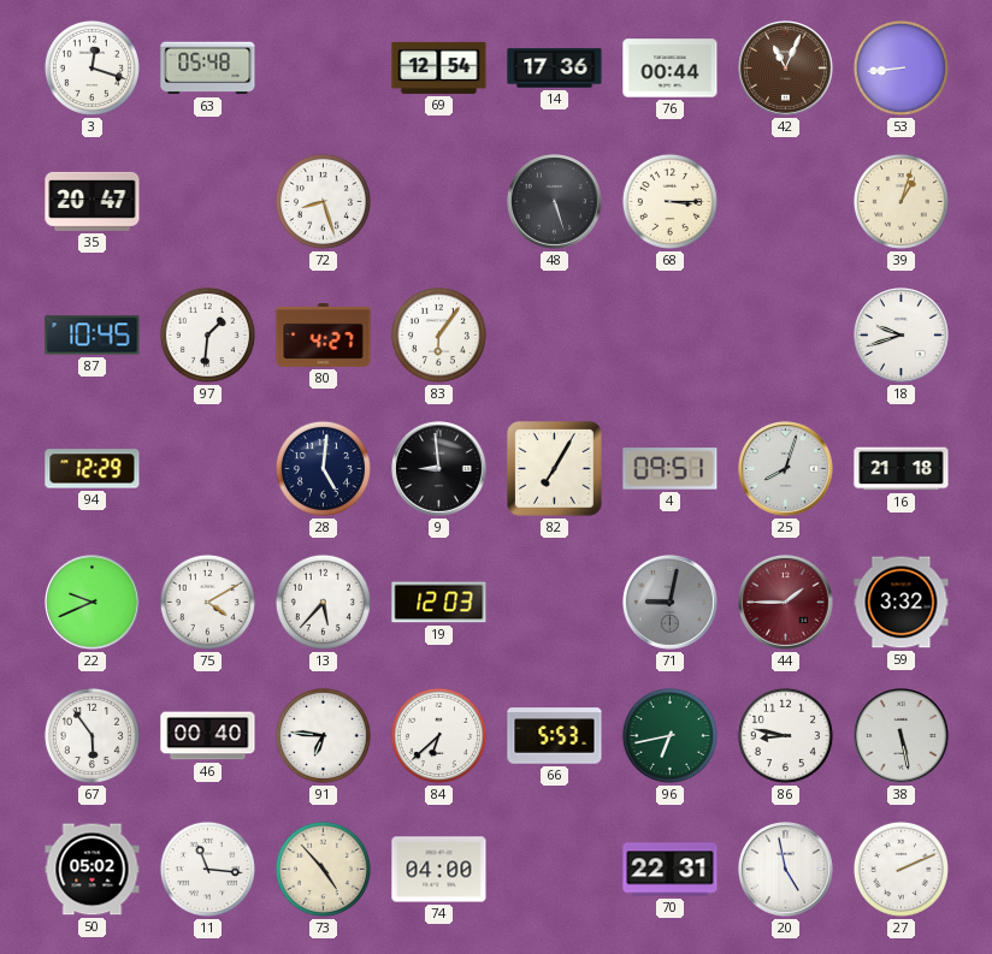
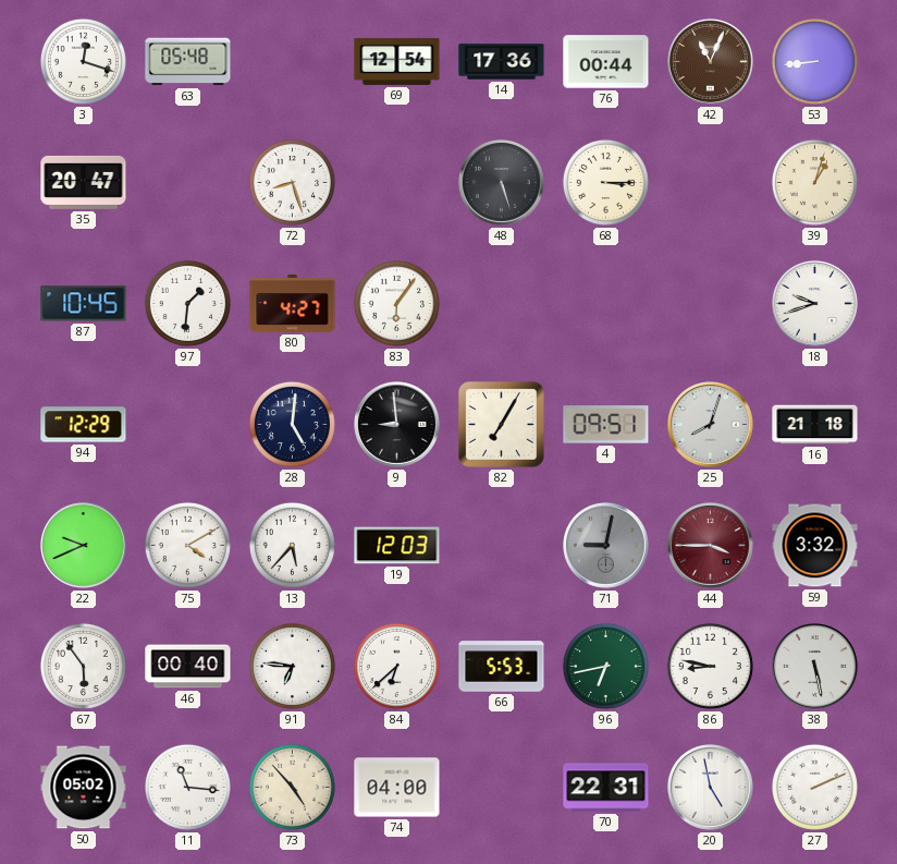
44: 1:45 -> 3:45
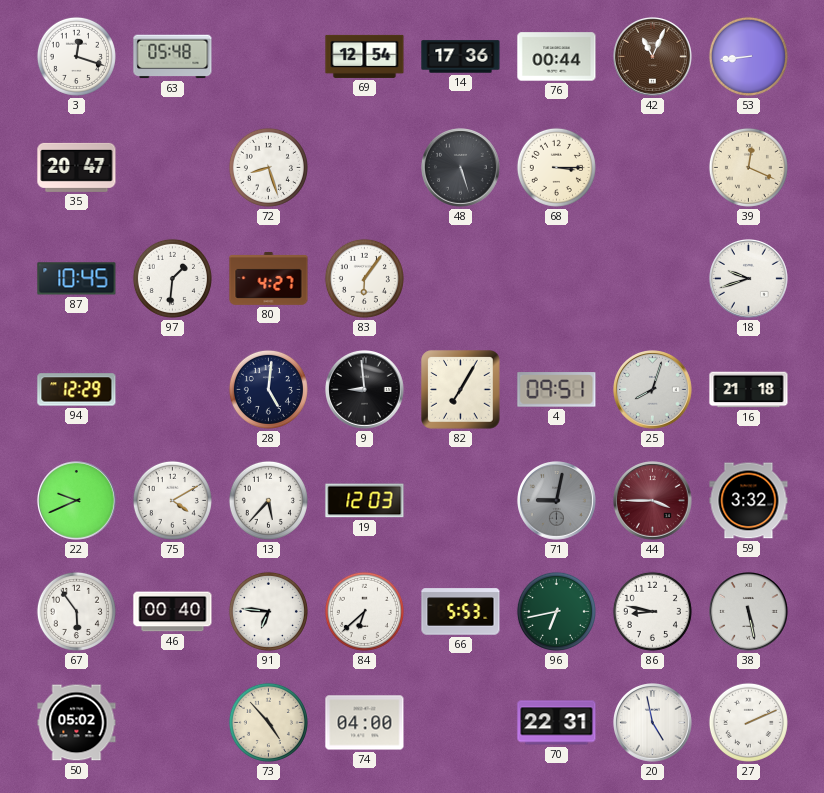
39: 1:03 -> 12:19
11: 11:16 -> none
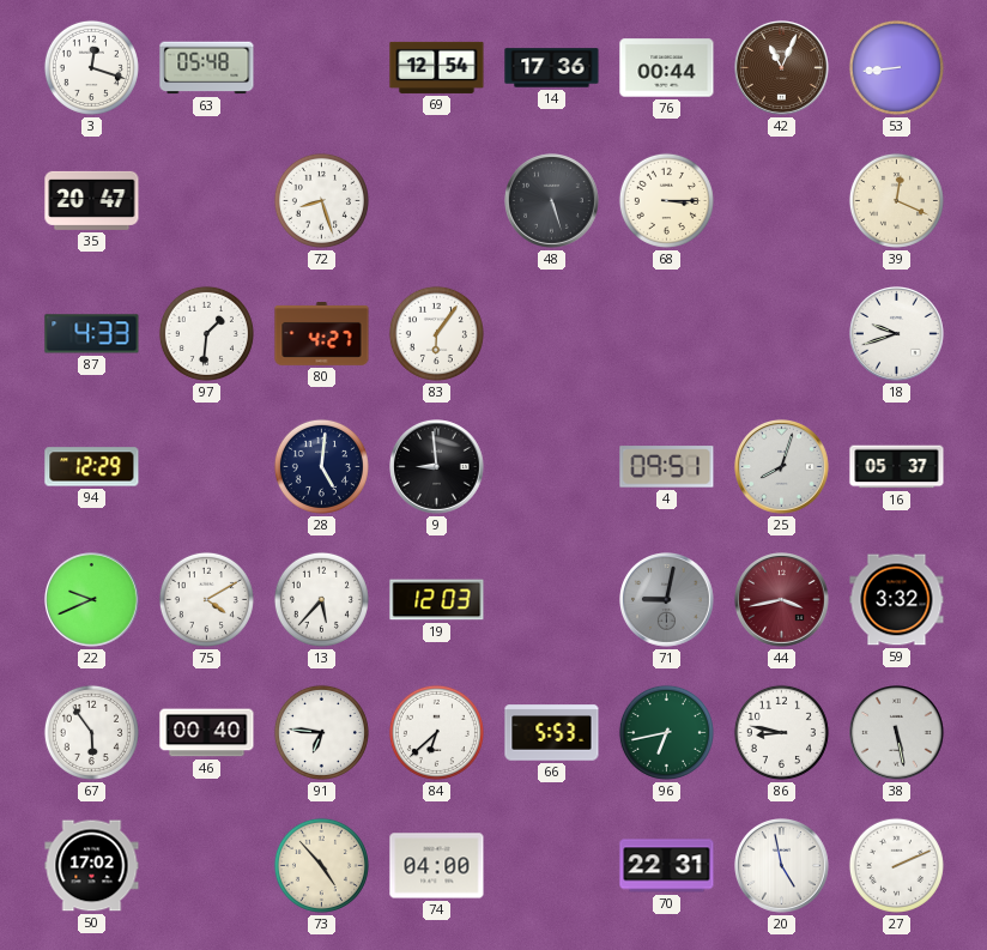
87: 10:45 -> 4:33
82: 7:05 -> none
16: 21:18 -> 05:37
44: 3:45 -> 3:43
50: 05:02 -> 17:02
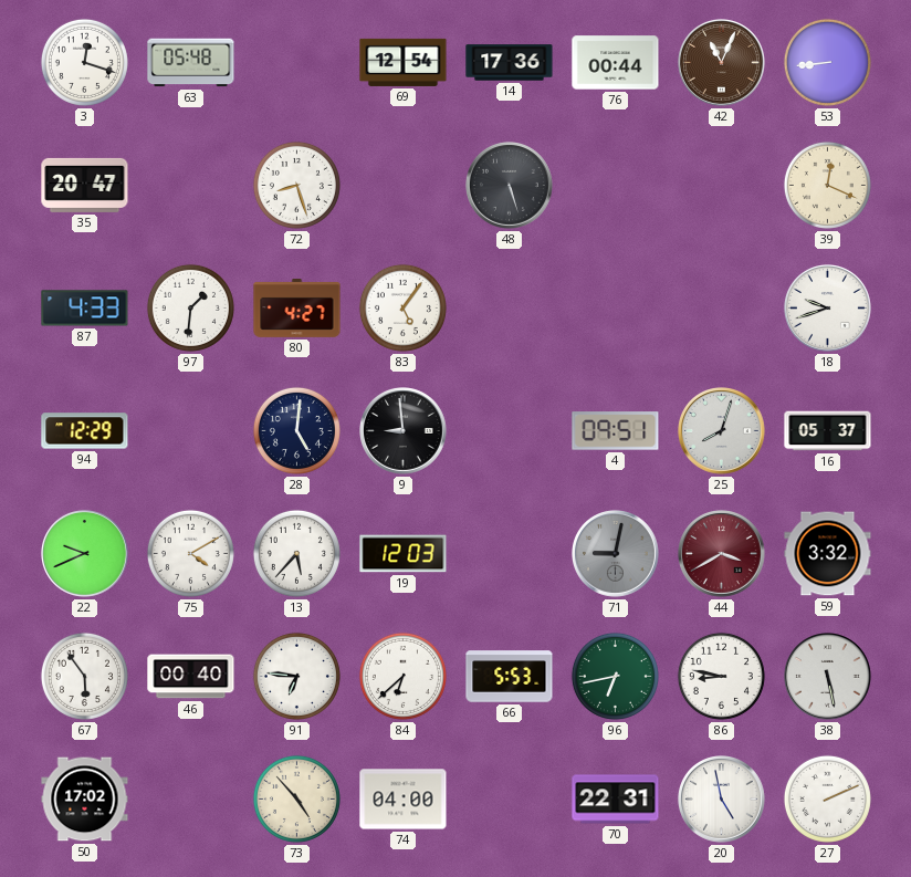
68: 3:15 -> none
83: 6:06 -> 5:06
44: 3:43 -> 3:40
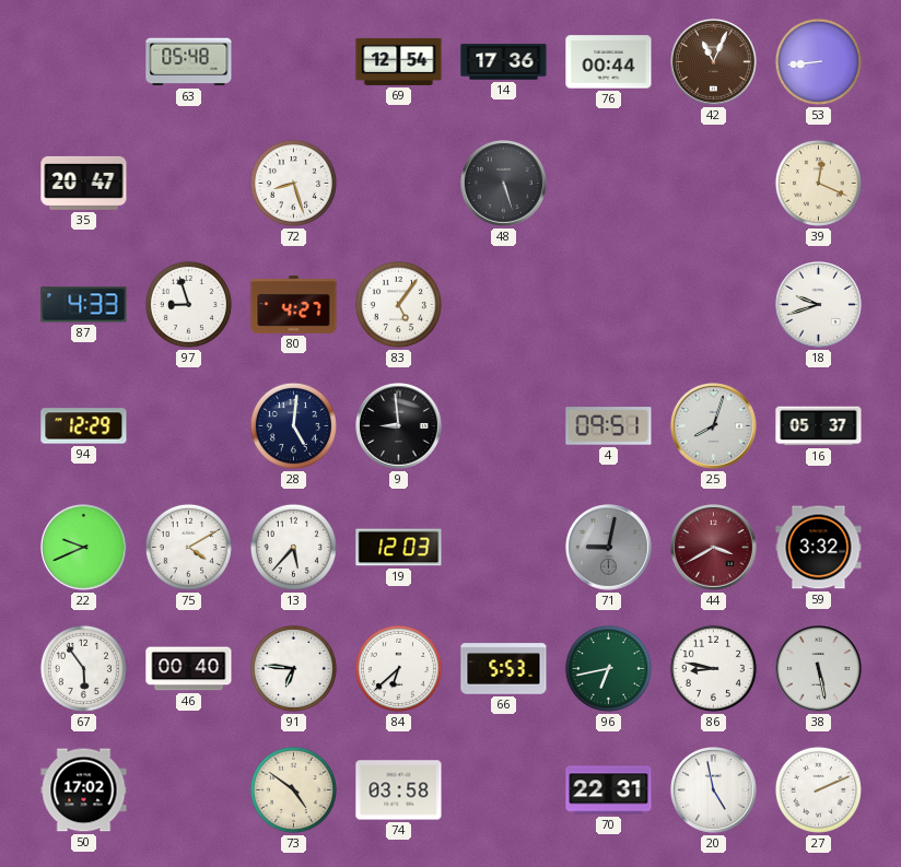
3: 12:18 -> none
97: 1:31 -> 8:57
73: 4:53 -> 4:51
74: 04:00 -> 03:58
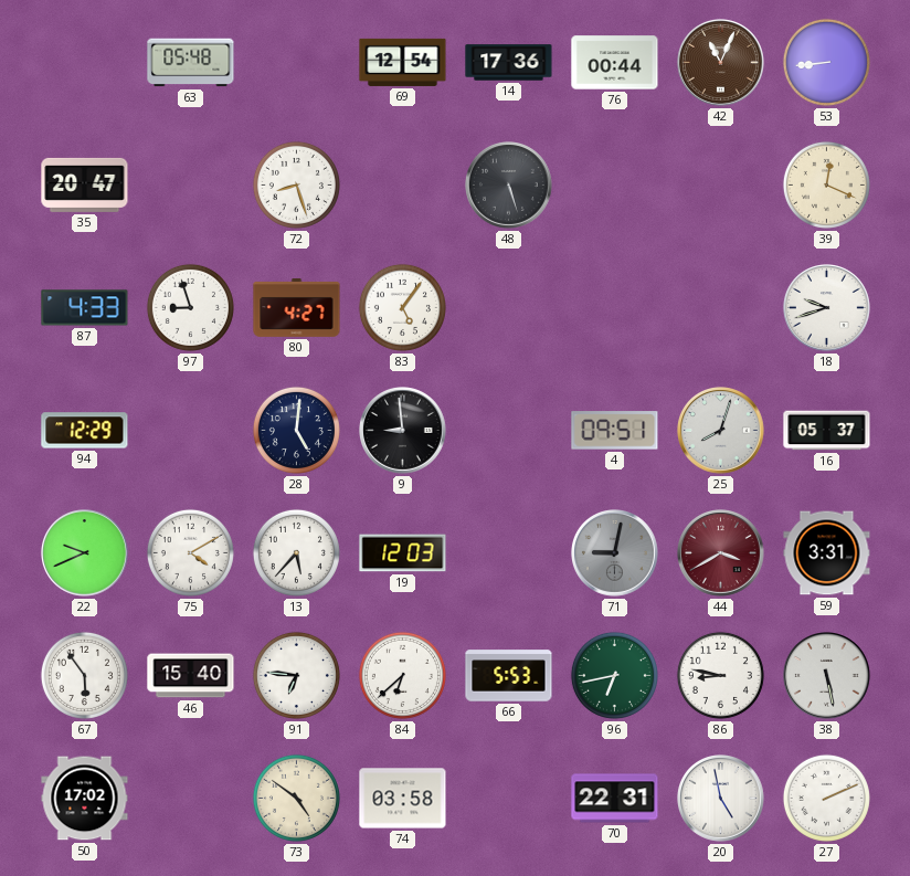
59: 3:32 -> 3:31
46: 00:40 -> 15:40
